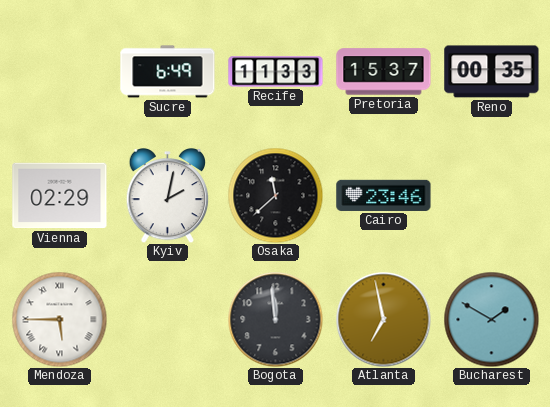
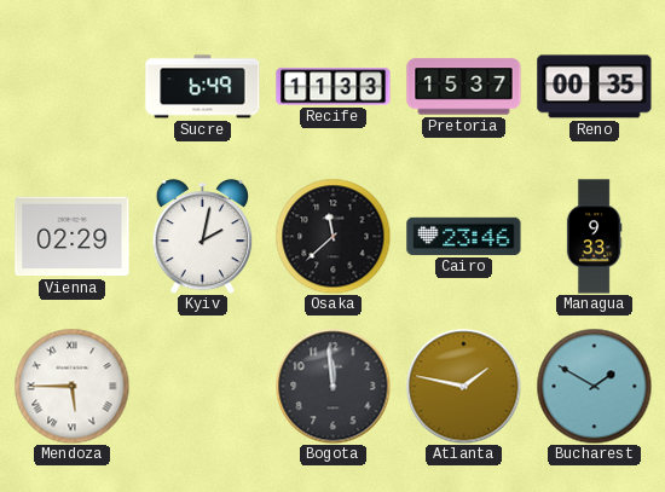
Managua: none -> 9:33
Atlanta: 6:58 -> 1:47
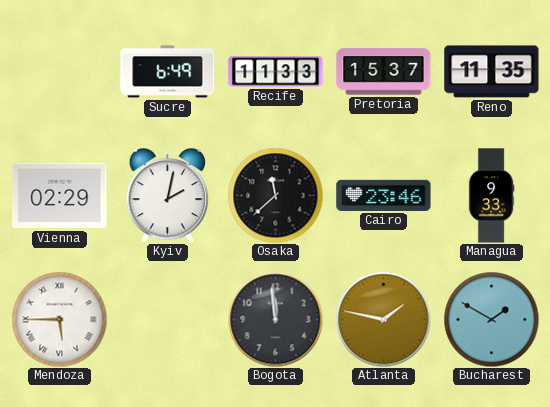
Reno: 00:35 -> 11:35
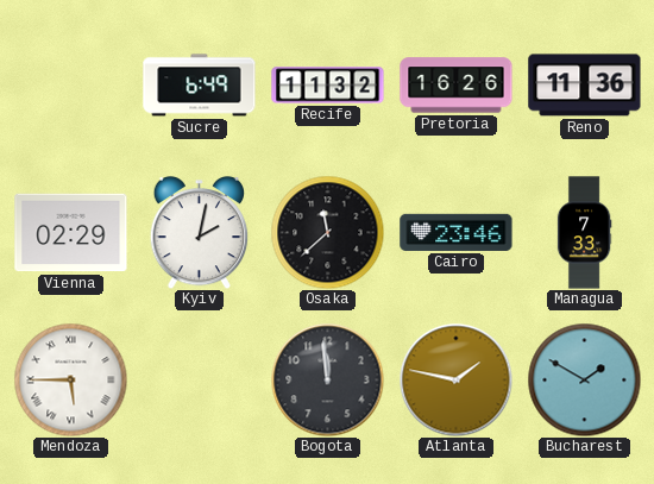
Recife: 11:33 -> 11:32
Pretoria: 15:37 -> 16:26
Reno: 11:35 -> 11:36
Managua: 9:33 -> 7:33
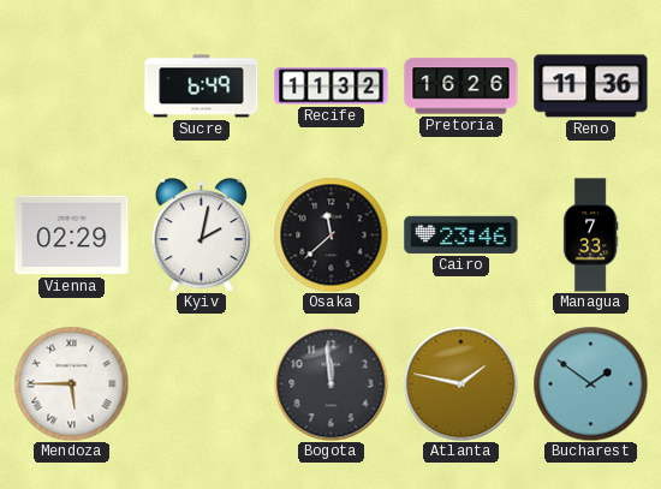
Bucharest: 1:50 -> 1:51
